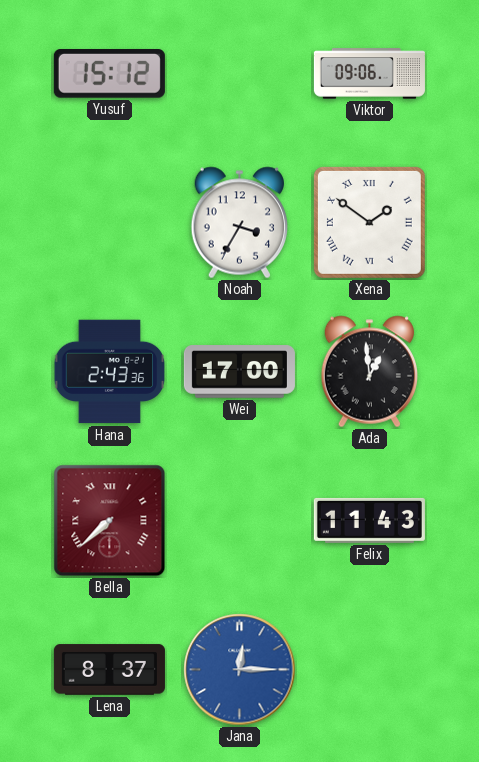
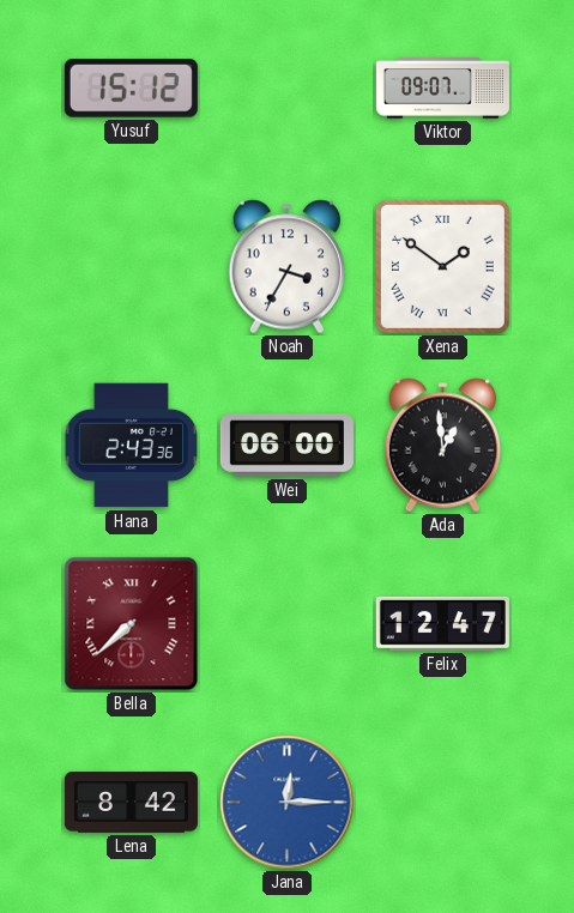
Viktor: 09:06 -> 09:07
Wei: 17:00 -> 06:00
Felix: 11:43 -> 12:47
Lena: 8:37 -> 8:42
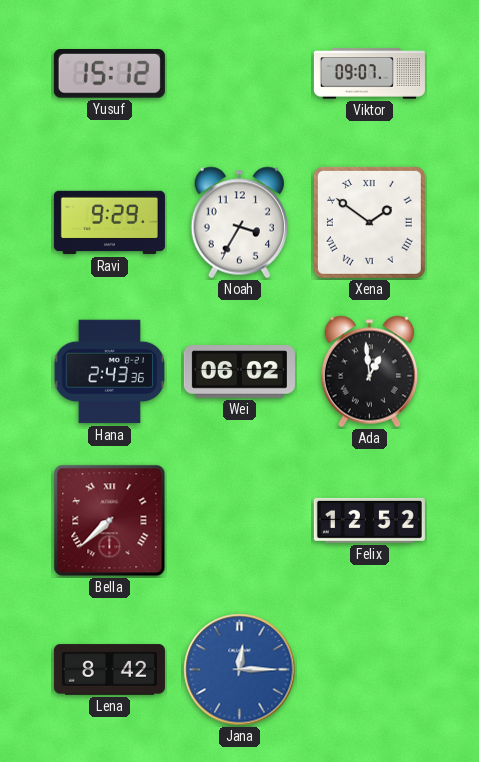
Ravi: none -> 9:29
Wei: 06:00 -> 06:02
Felix: 12:47 -> 12:52
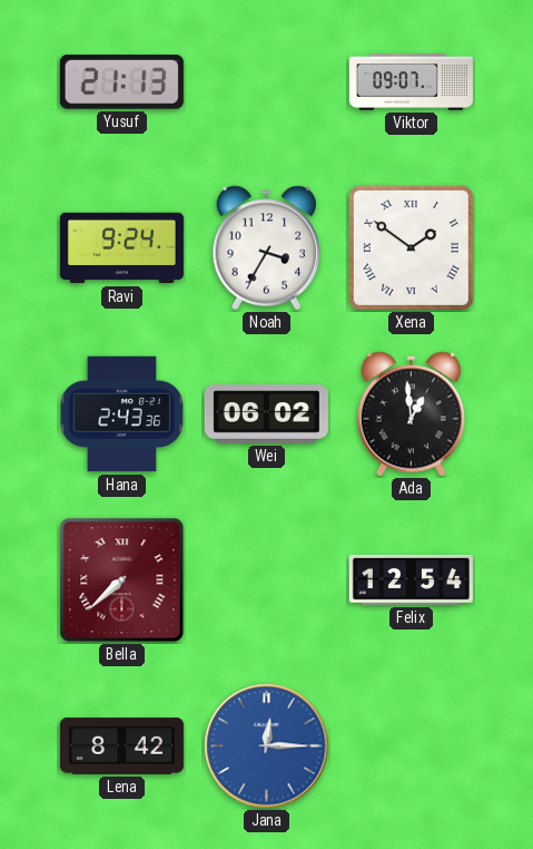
Yusuf: 15:12 -> 21:13
Ravi: 9:29 -> 9:24
Felix: 12:52 -> 12:54
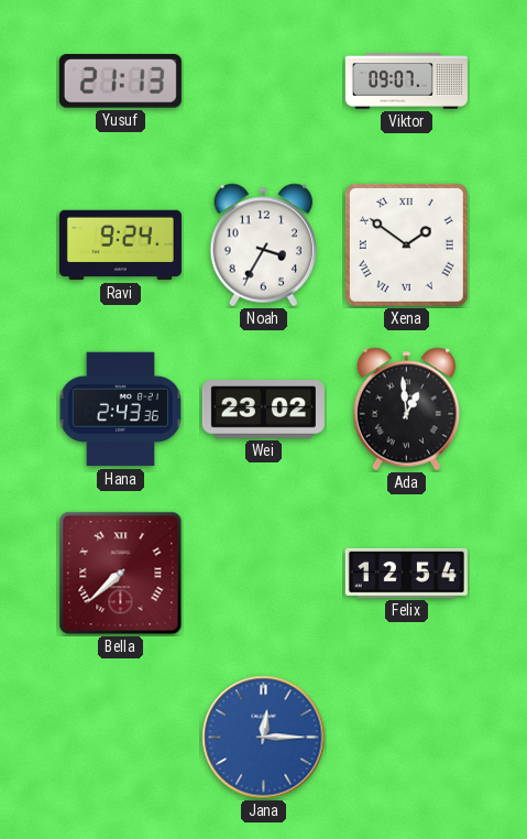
Wei: 06:02 -> 23:02
Lena: 8:42 -> none
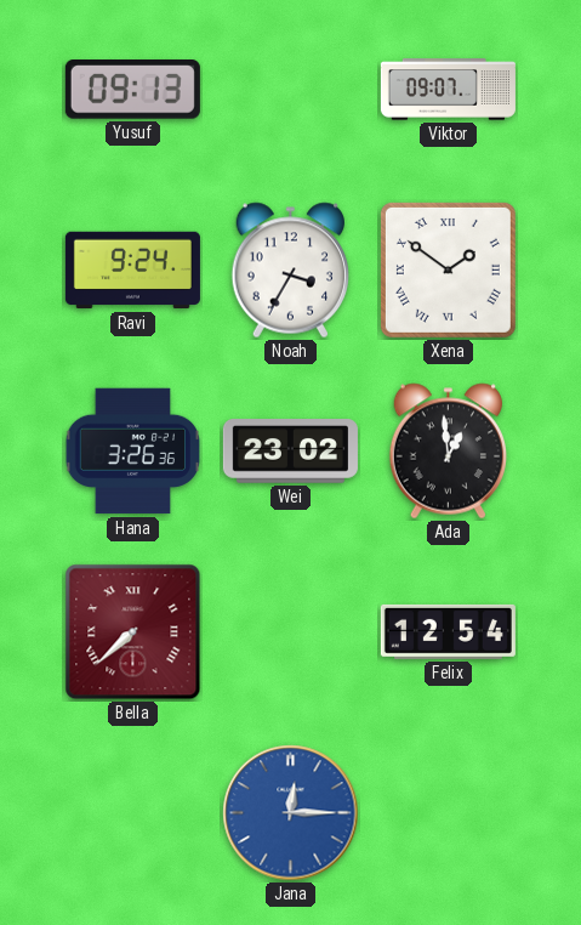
Yusuf: 21:13 -> 09:13
Hana: 2:43 -> 3:26
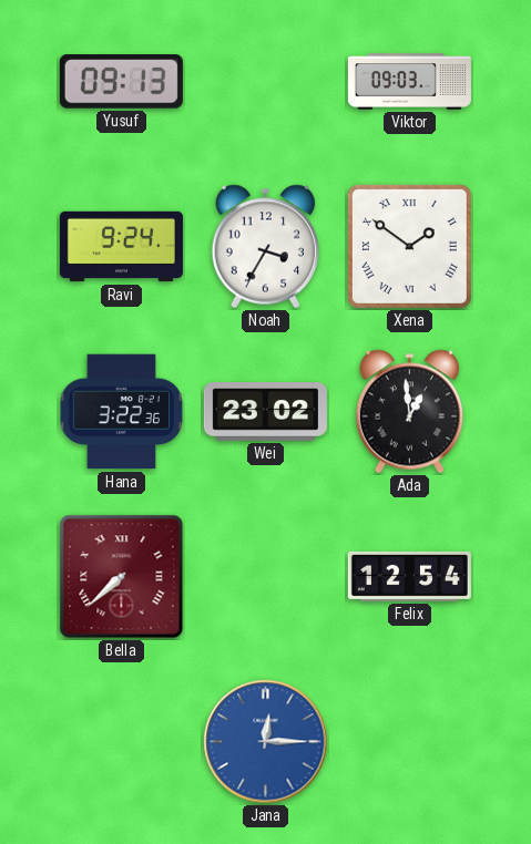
Viktor: 09:07 -> 09:03
Hana: 3:26 -> 3:22
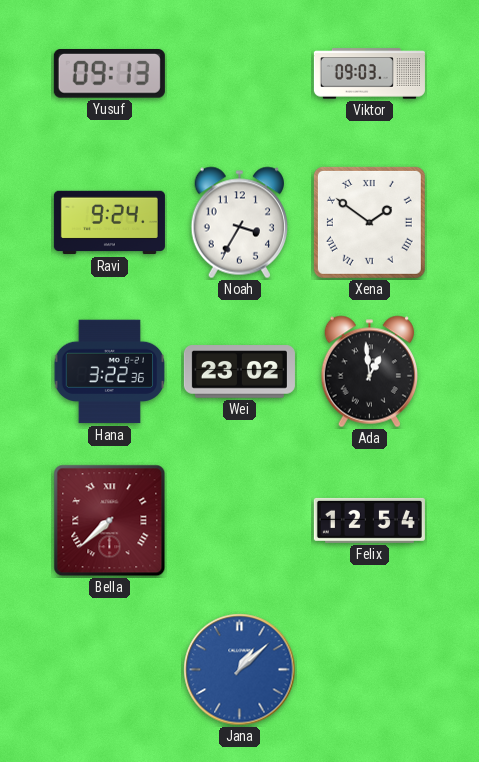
Jana: 12:15 -> 1:08
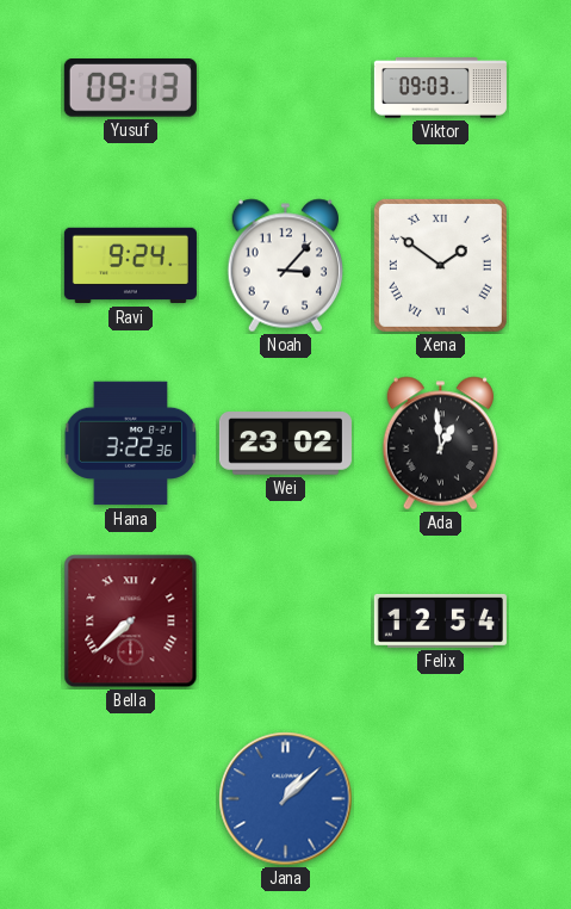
Noah: 3:35 -> 3:07
